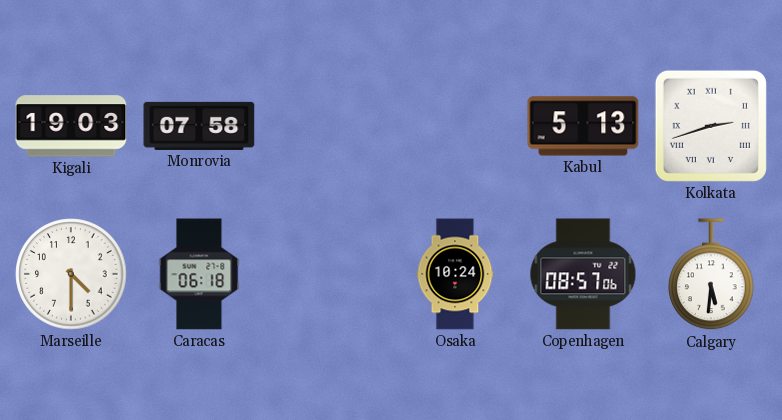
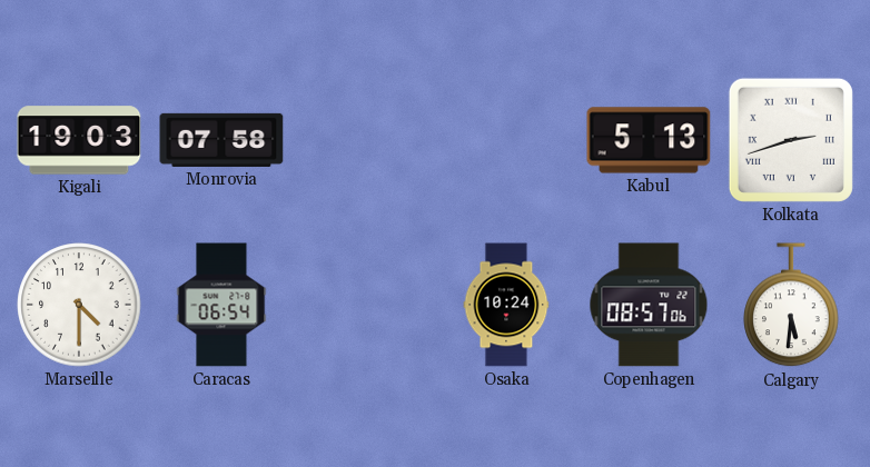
Caracas: 06:18 -> 06:54
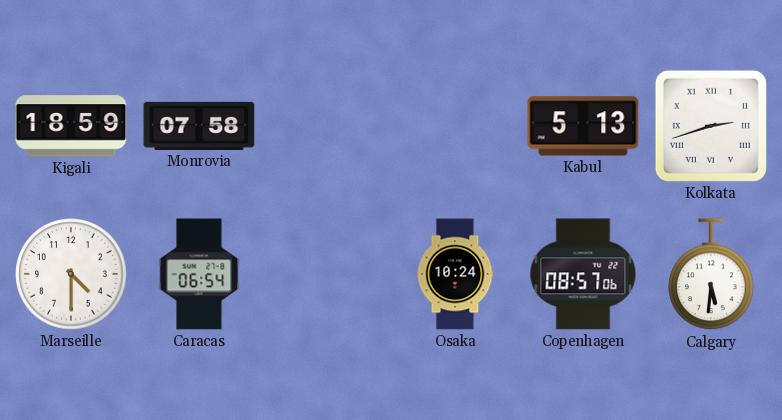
Kigali: 19:03 -> 18:59
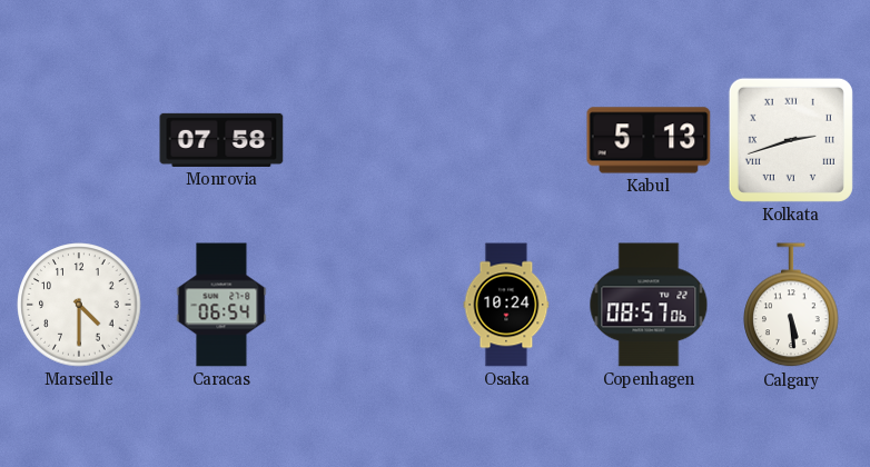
Kigali: 18:59 -> none
Calgary: 5:31 -> 5:29
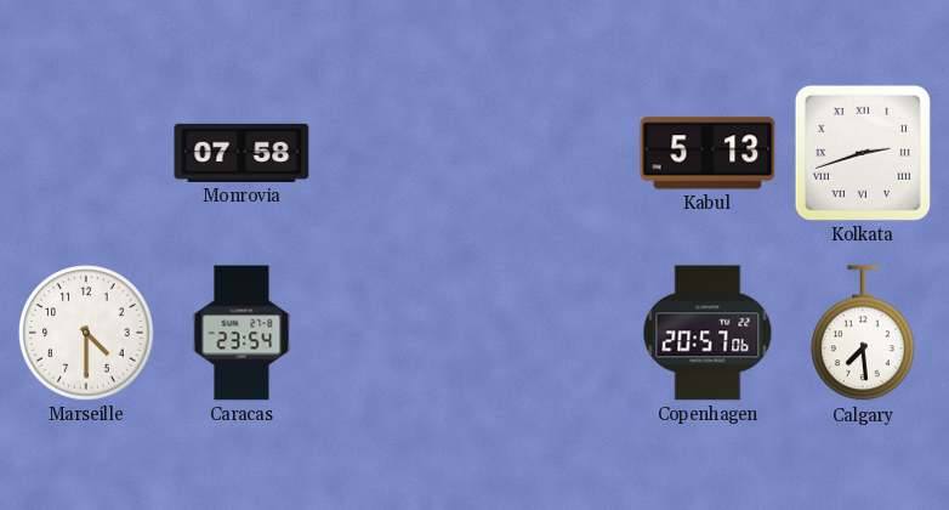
Caracas: 06:54 -> 23:54
Osaka: 10:24 -> none
Copenhagen: 08:57 -> 20:57
Calgary: 5:29 -> 7:29
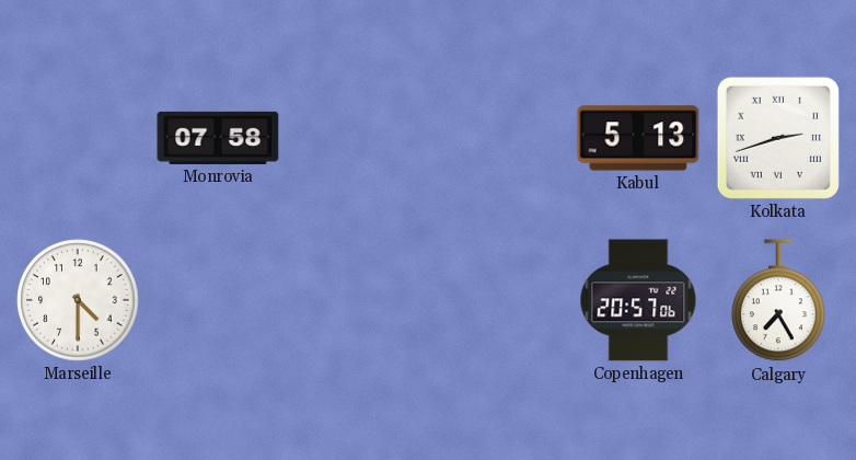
Caracas: 23:54 -> none
Calgary: 7:29 -> 7:25
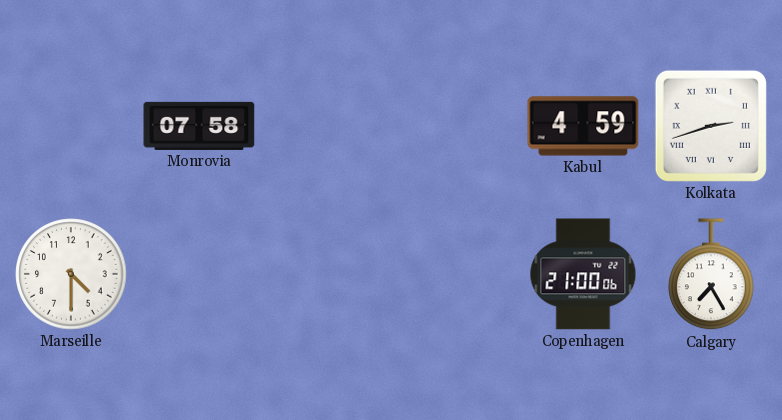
Kabul: 5:13 -> 4:59
Copenhagen: 20:57 -> 21:00
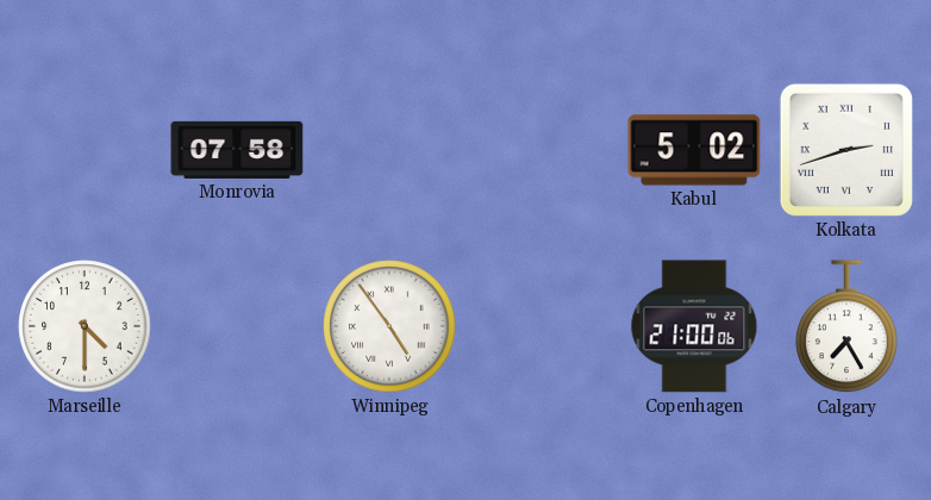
Kabul: 4:59 -> 5:02
Winnipeg: none -> 4:54
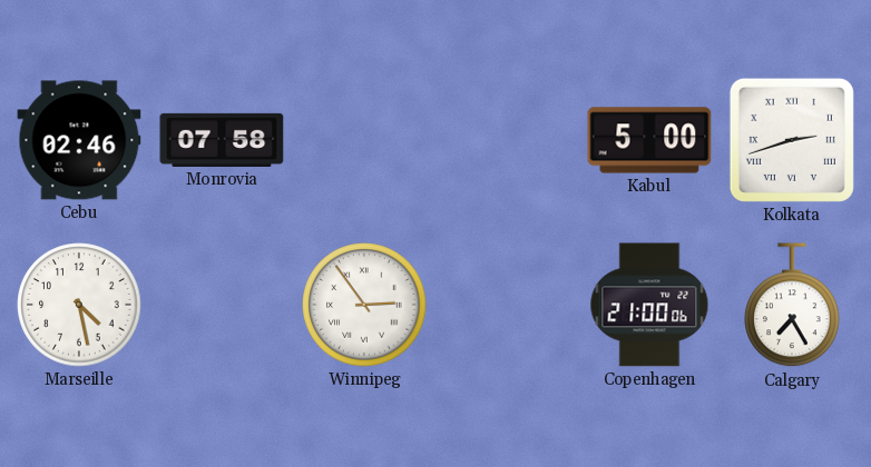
Cebu: none -> 02:46
Kabul: 5:02 -> 5:00
Marseille: 4:30 -> 4:28
Winnipeg: 4:54 -> 2:54
